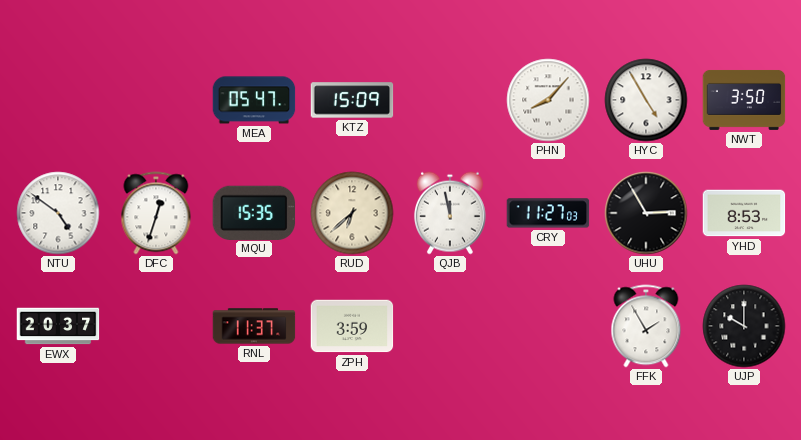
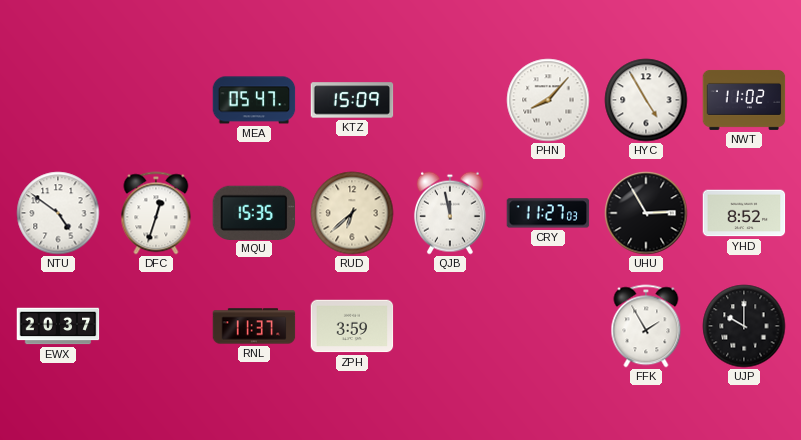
NWT: 3:50 -> 11:02
YHD: 8:53 -> 8:52
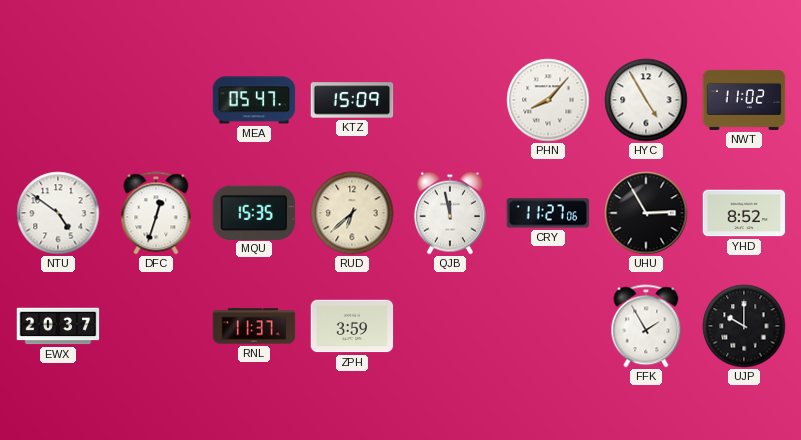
CRY: 11:27:03 -> 11:27:06
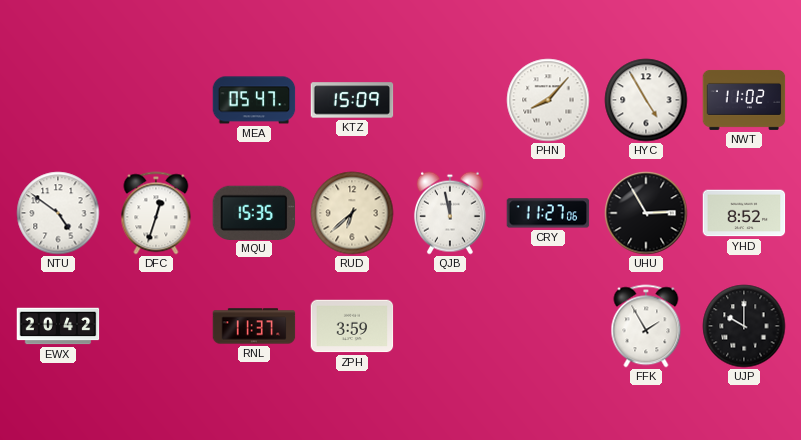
EWX: 20:37 -> 20:42
